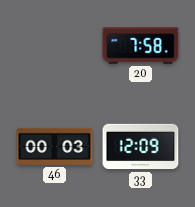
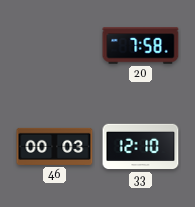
33: 12:09 -> 12:10
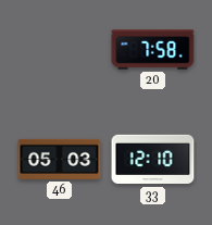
46: 00:03 -> 05:03
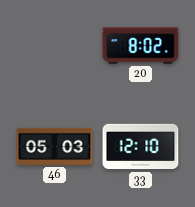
20: 7:58 -> 8:02
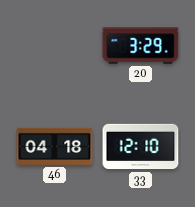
20: 8:02 -> 3:29
46: 05:03 -> 04:18
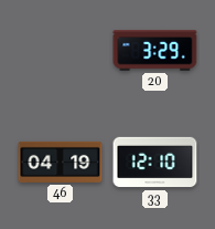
46: 04:18 -> 04:19
